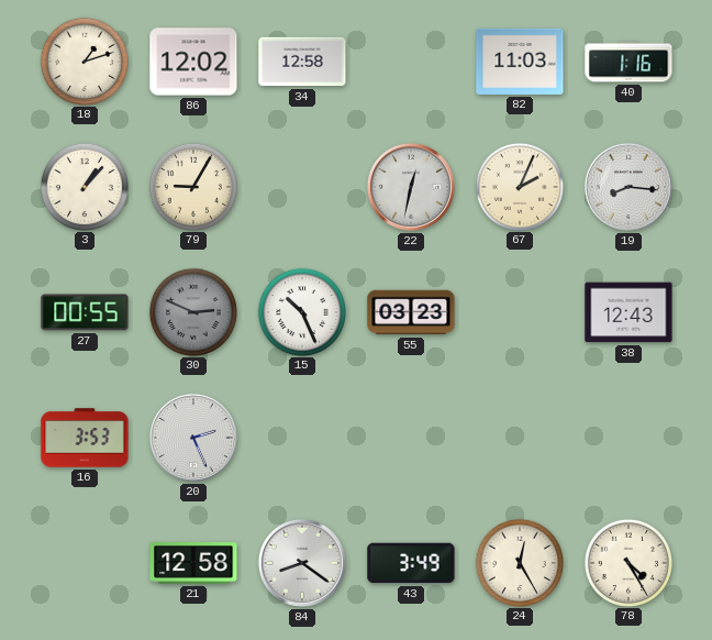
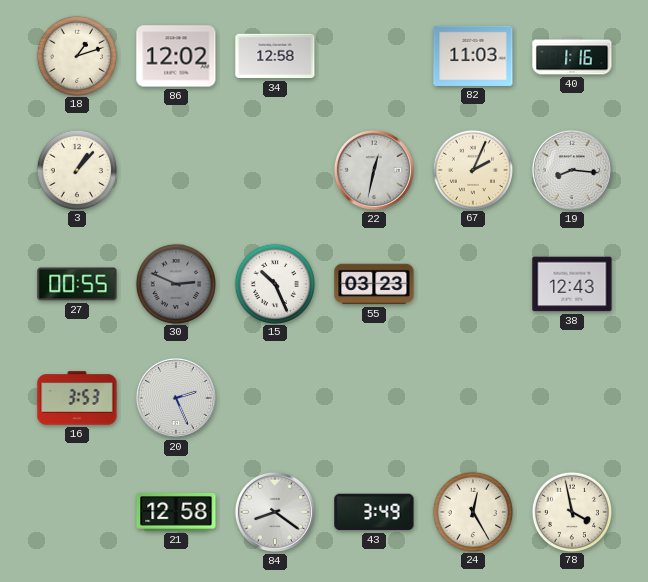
79: 9:05 -> none
78: 4:25 -> 3:58
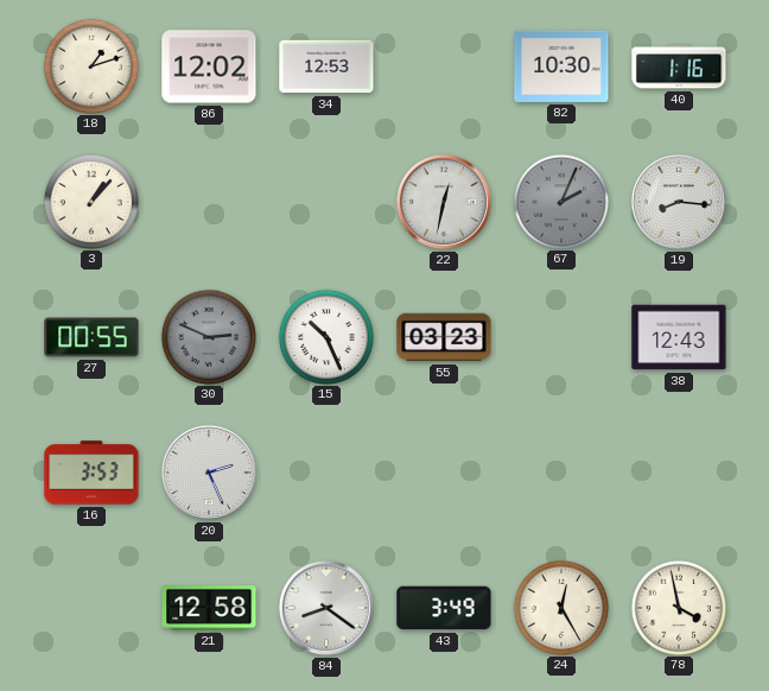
34: 12:58 -> 12:53
82: 11:03 -> 10:30
67 dial: cream -> grey
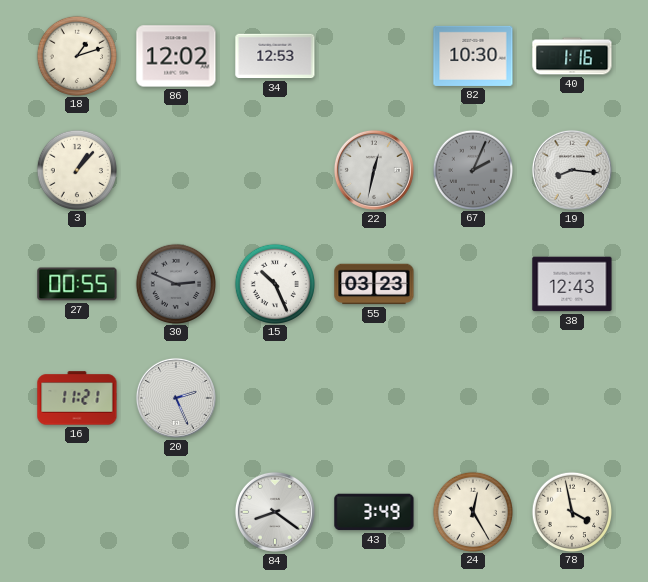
16: 3:53 -> 11:21
21: 12:58 -> none
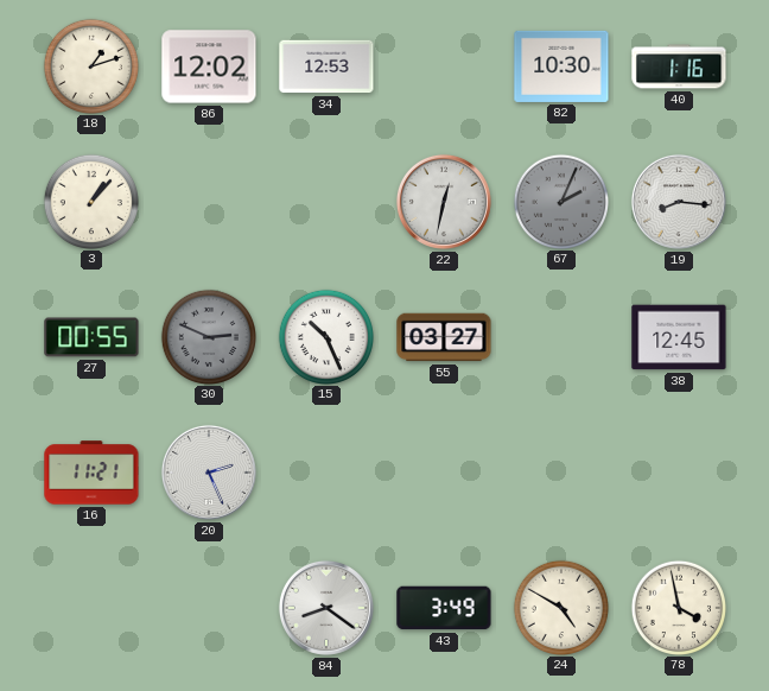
55: 03:23 -> 03:27
38: 12:43 -> 12:45
24: 12:25 -> 4:50
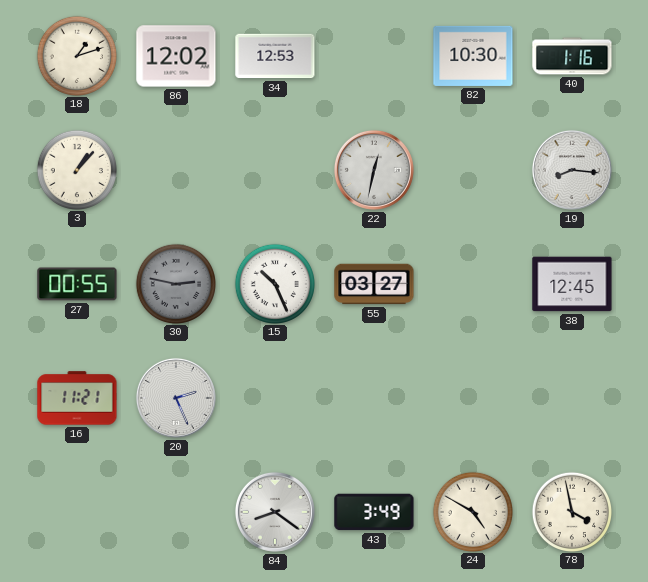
67: 2:04 -> none
30: 2:49 -> 2:47
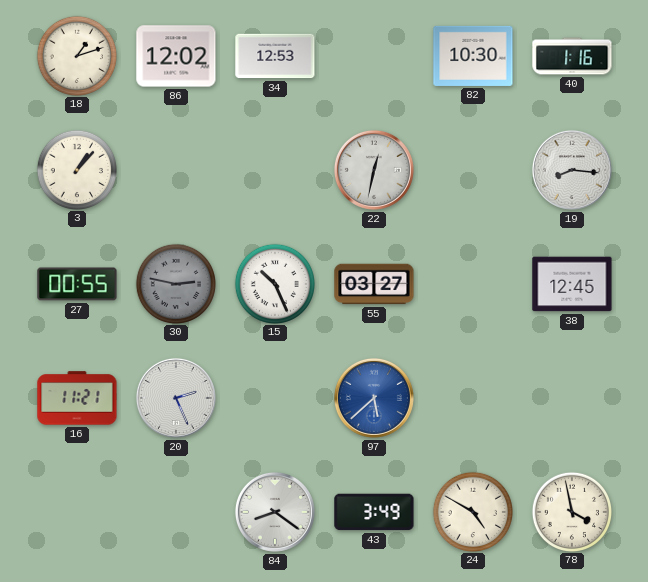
97: none -> 5:38
